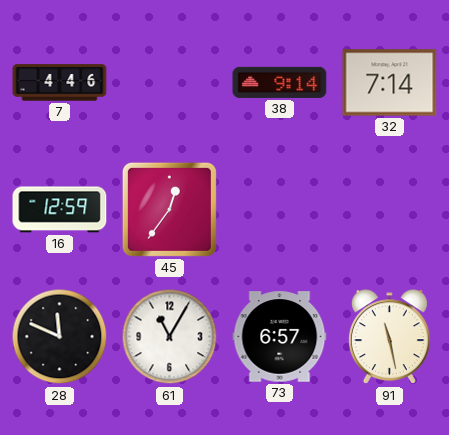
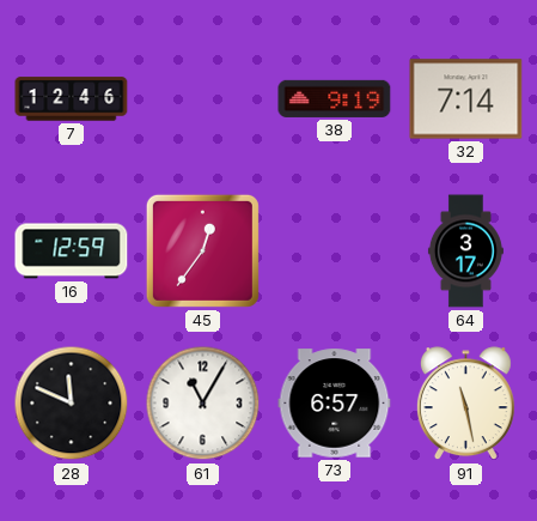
7: 4:46 -> 12:46
38: 9:14 -> 9:19
64: none -> 3:17
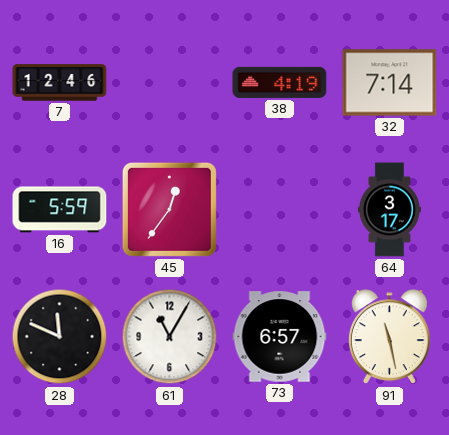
38: 9:19 -> 4:19
16: 12:59 -> 5:59
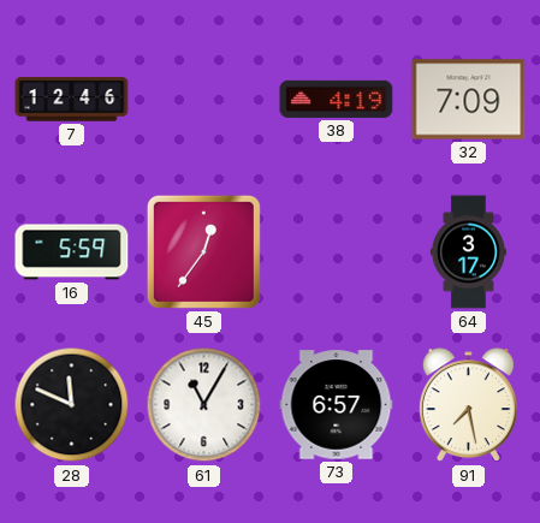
32: 7:14 -> 7:09
91: 11:28 -> 7:28
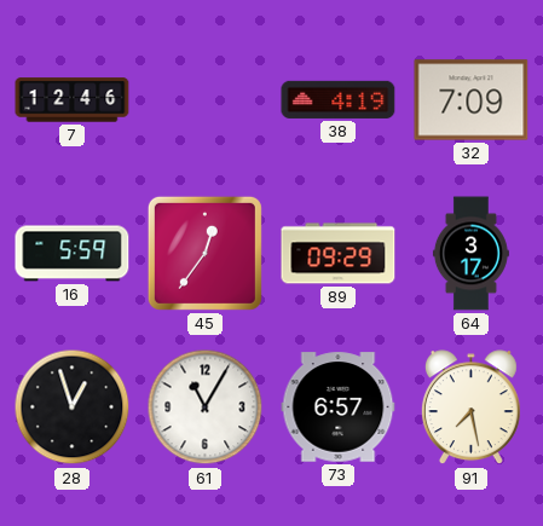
89: none -> 09:29
28: 11:49 -> 12:57
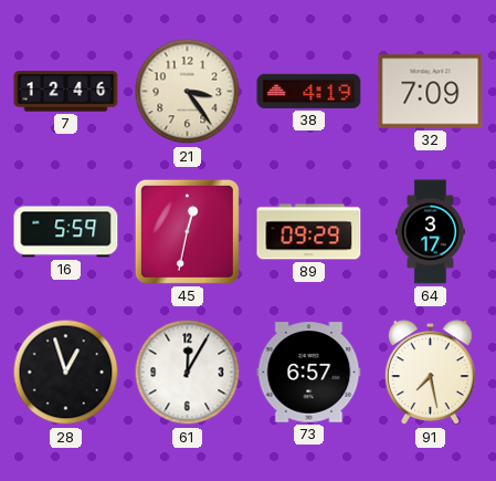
21: none -> 3:24
45: 12:36 -> 12:32
61: 11:05 -> 12:05
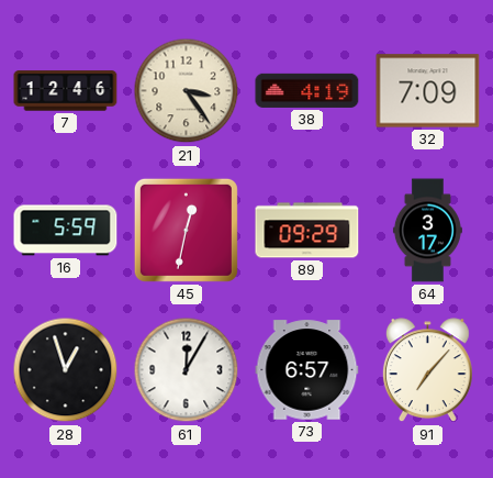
91: 7:28 -> 7:07
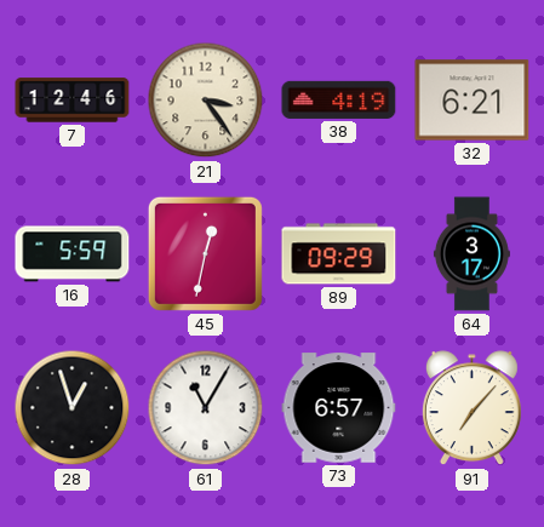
32: 7:09 -> 6:21
61: 12:05 -> 11:05
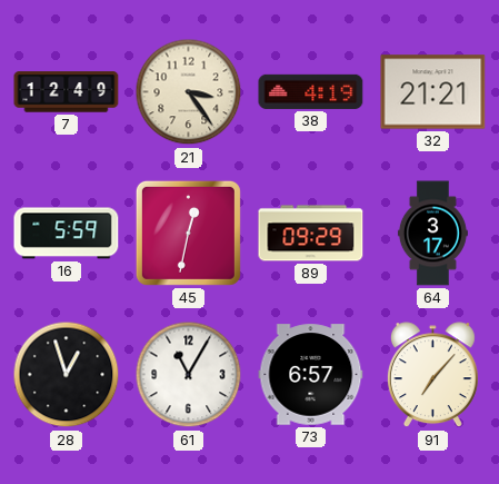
7: 12:46 -> 12:49
32: 6:21 -> 21:21
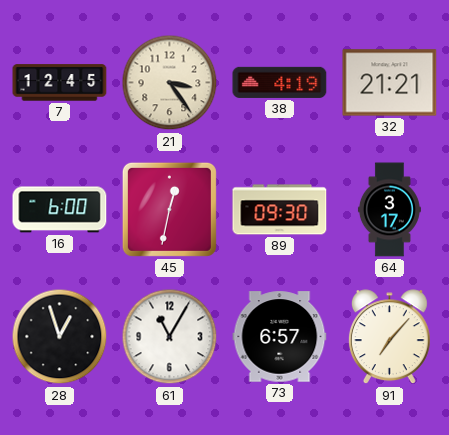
7: 12:49 -> 12:45
16: 5:59 -> 6:00
89: 09:29 -> 09:30
